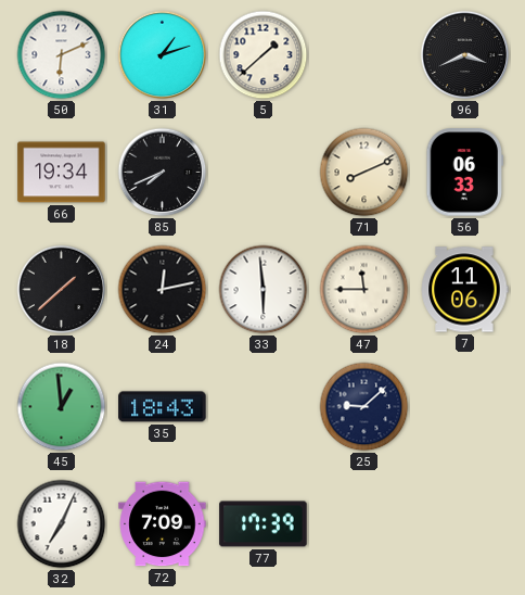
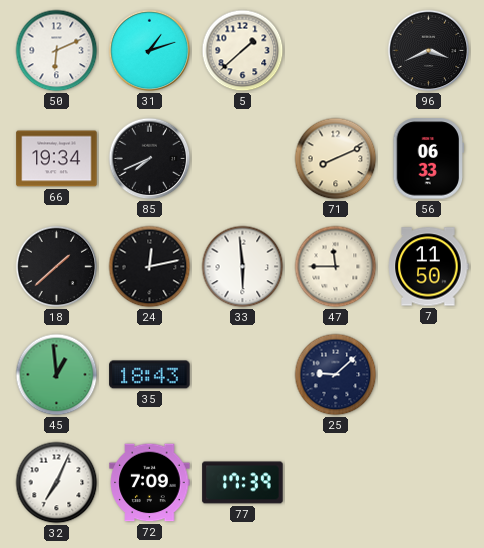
7: 11:06 -> 11:50
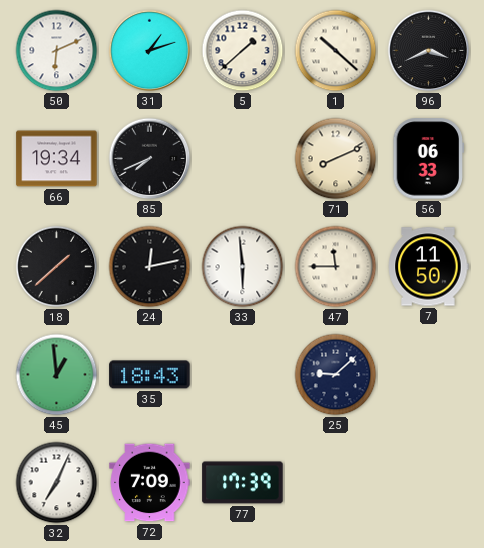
1: none -> 10:22
